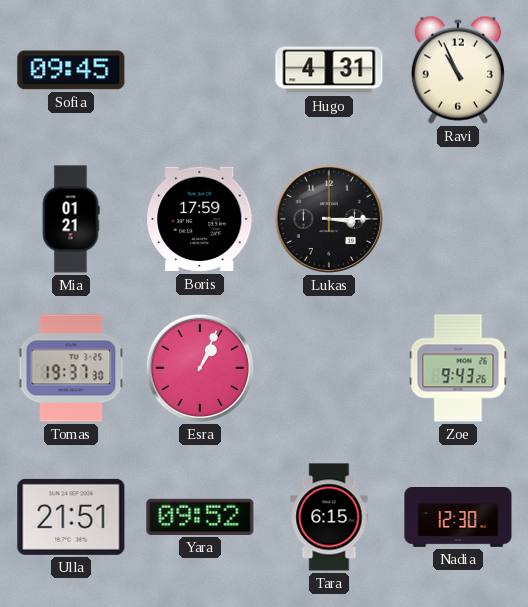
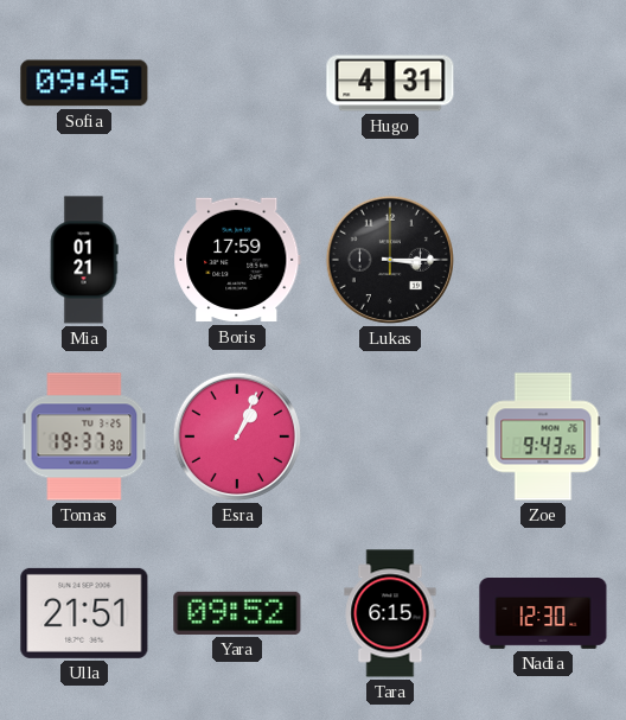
Ravi: 10:56 -> none
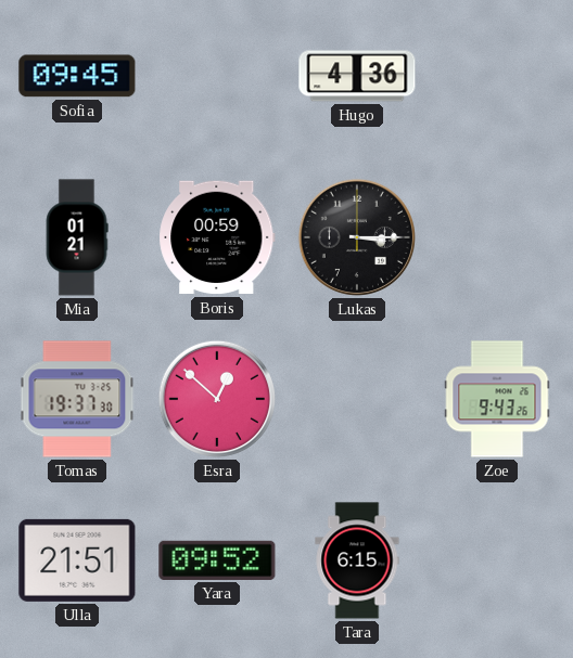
Hugo: 4:31 -> 4:36
Boris: 17:59 -> 00:59
Esra: 1:04 -> 12:52
Nadia: 12:30 -> none
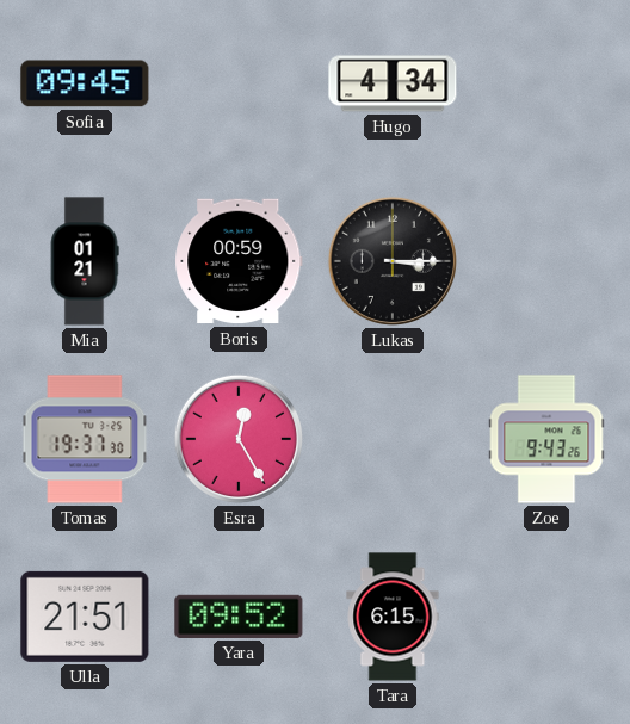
Hugo: 4:36 -> 4:34
Esra: 12:52 -> 12:25
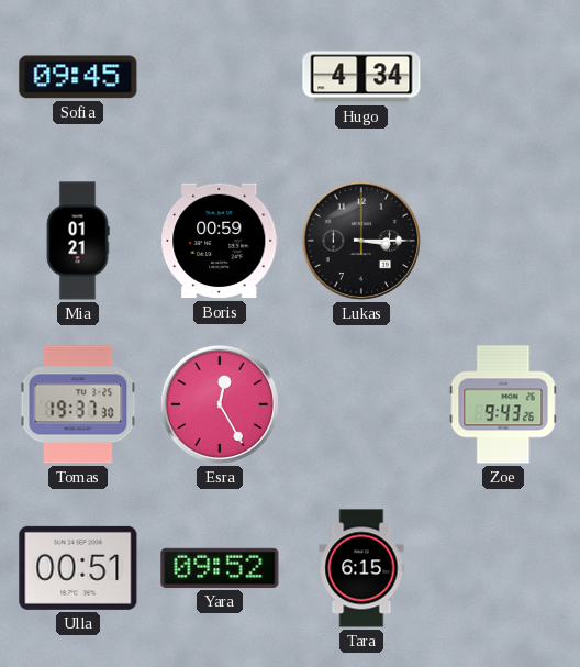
Ulla: 21:51 -> 00:51
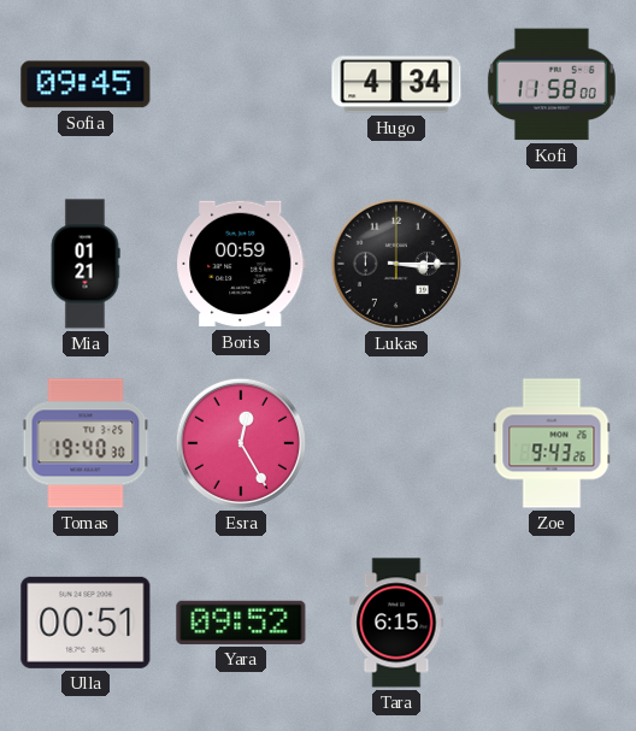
Kofi: none -> 11:58
Tomas: 19:37 -> 19:40
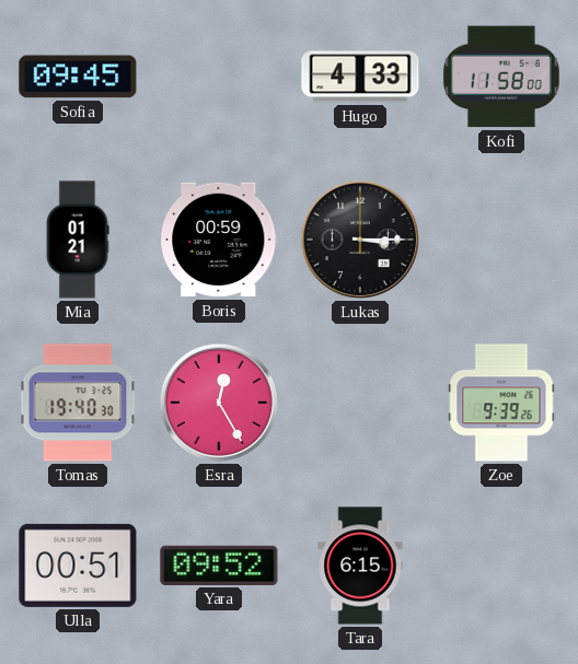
Hugo: 4:34 -> 4:33
Zoe: 9:43 -> 9:39
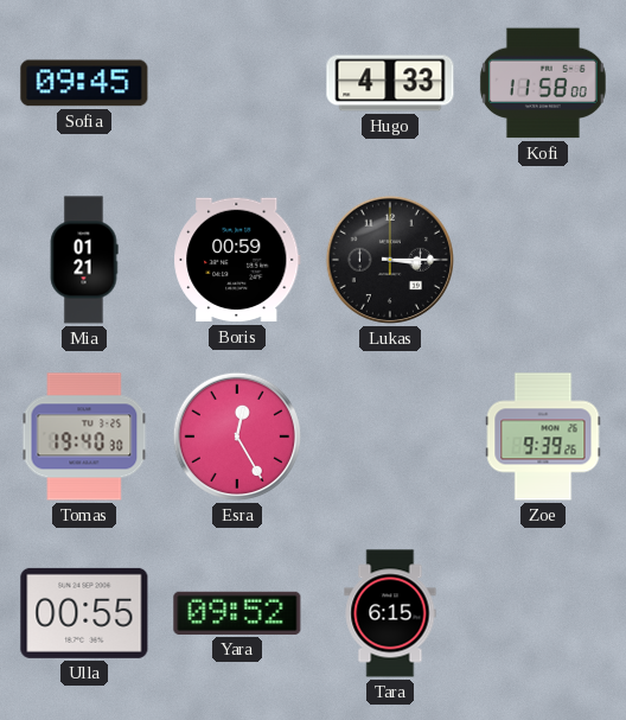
Ulla: 00:51 -> 00:55
